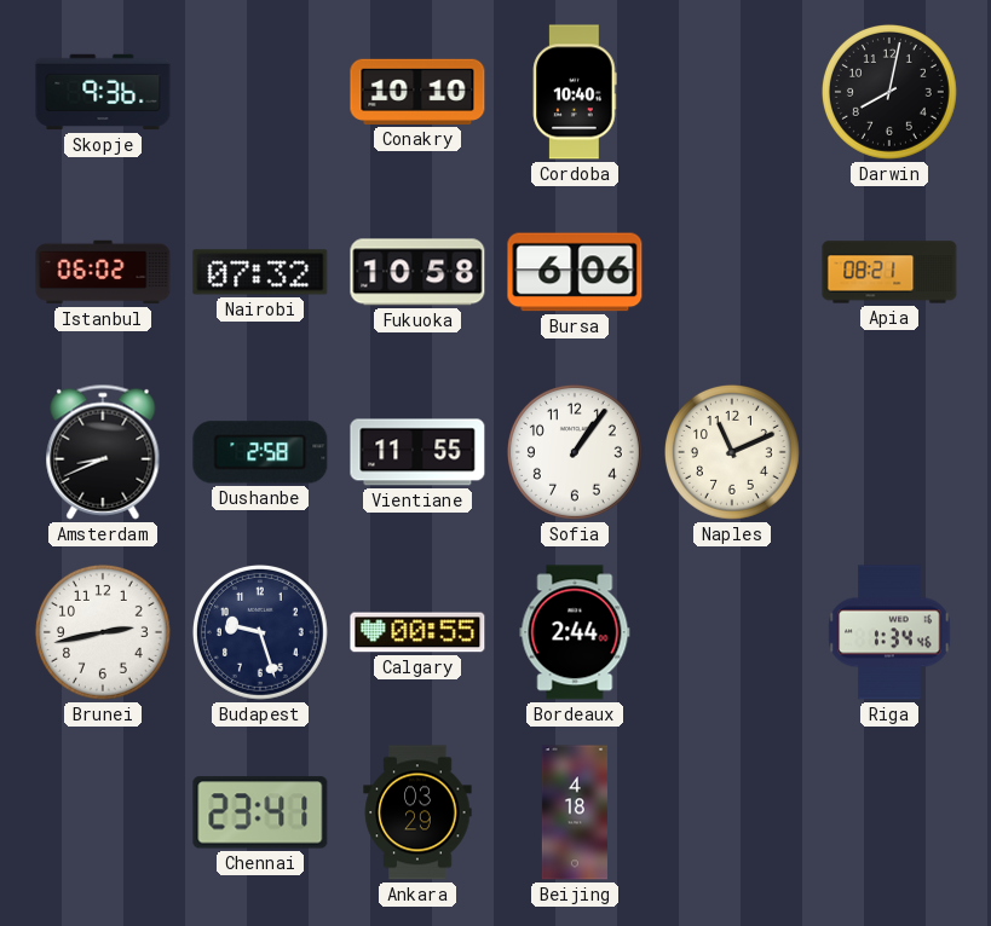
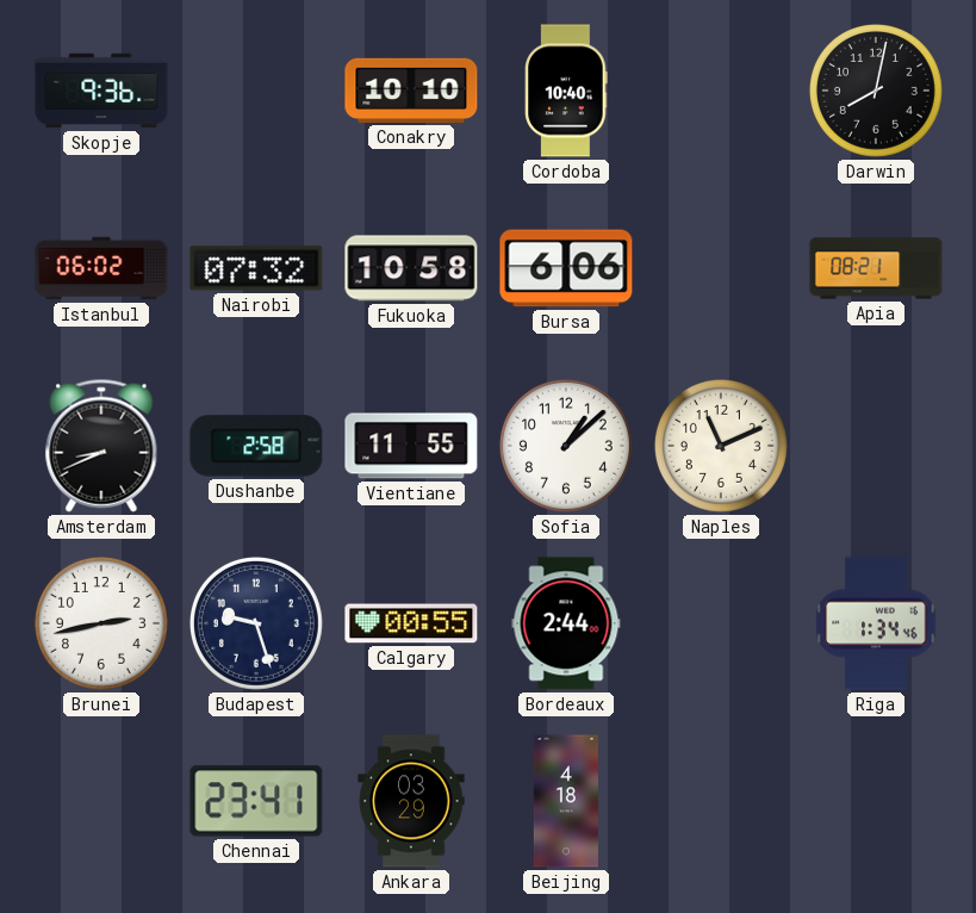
Sofia: 1:06 -> 1:08
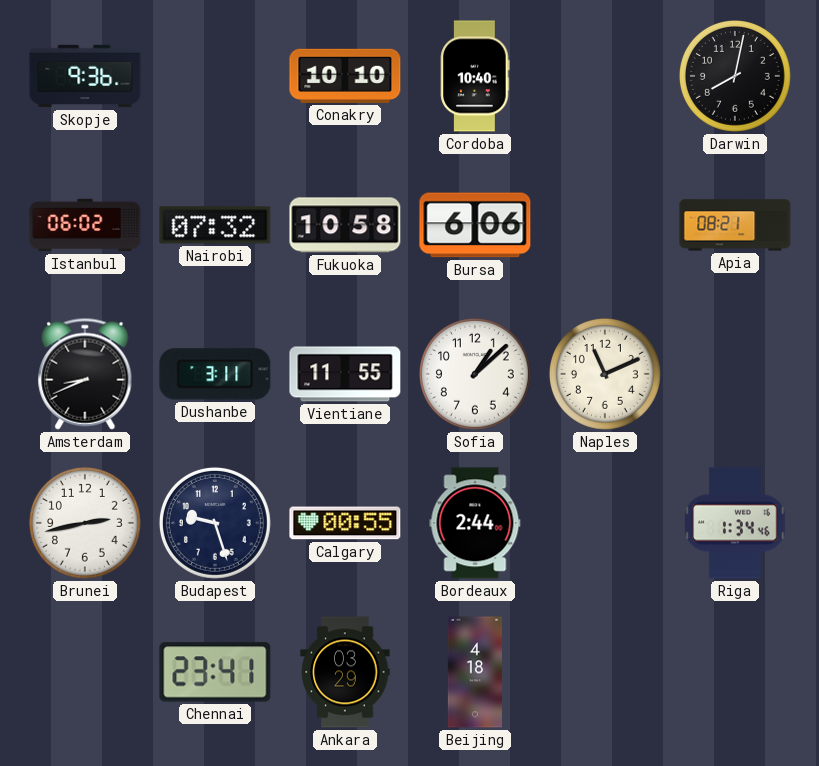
Dushanbe: 2:58 -> 3:11
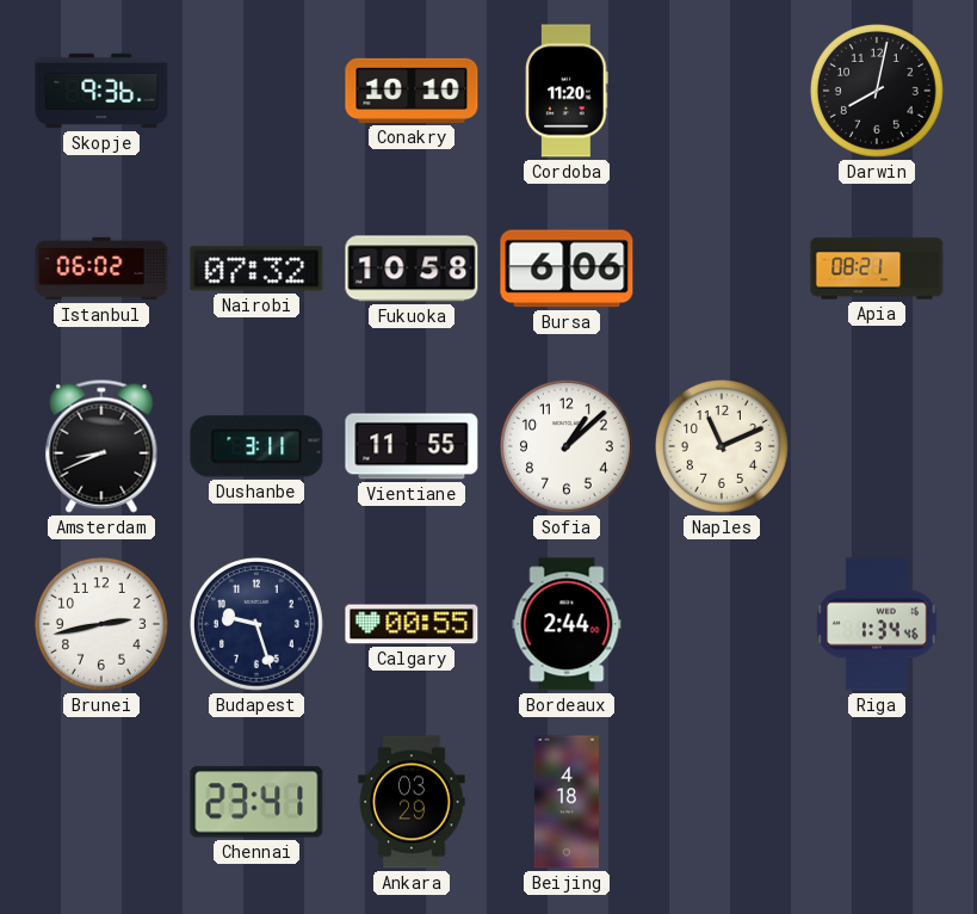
Cordoba: 10:40 -> 11:20
